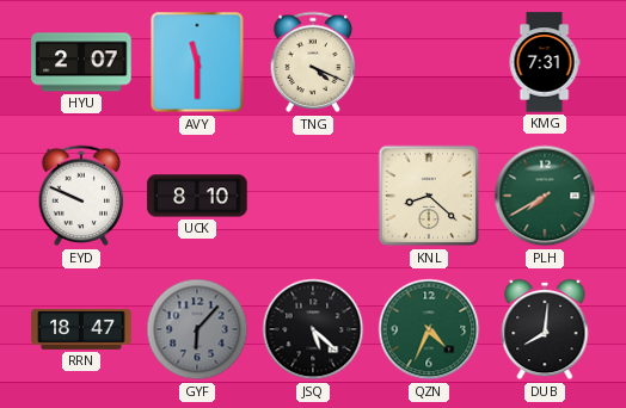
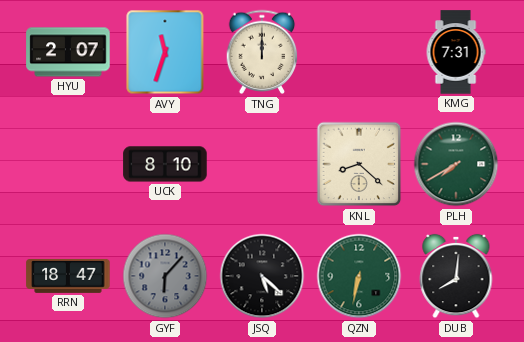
AVY: 11:30 -> 11:33
TNG: 4:19 -> 12:00
EYD: 9:49 -> none
QZN: 4:34 -> 6:32
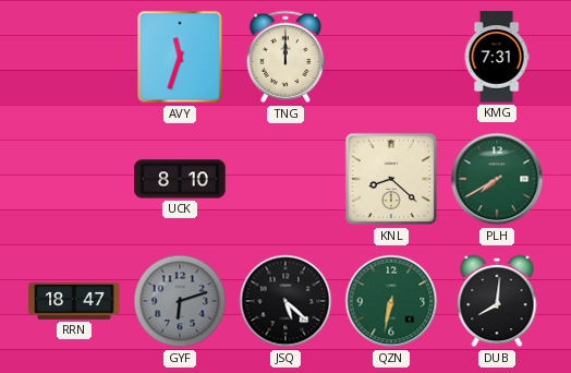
HYU: 2:07 -> none
GYF: 6:07 -> 6:12
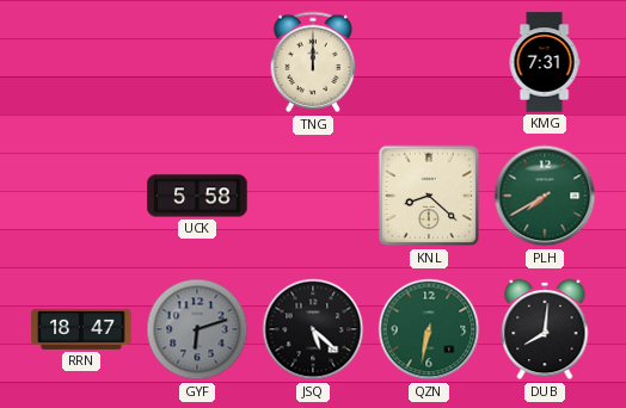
AVY: 11:33 -> none
UCK: 8:10 -> 5:58
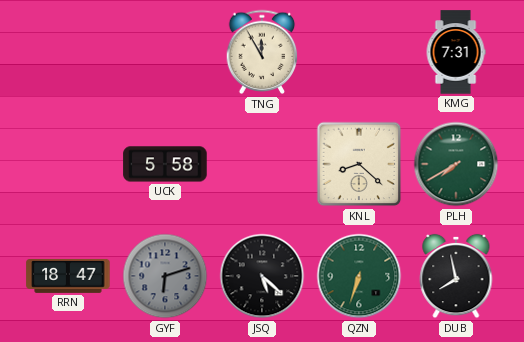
TNG: 12:00 -> 11:55
QZN: 6:32 -> 6:33
DUB: 8:01 -> 7:58
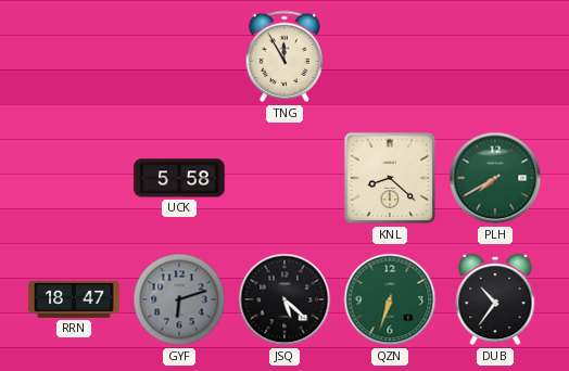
KMG: 7:31 -> none
DUB: 7:58 -> 10:36
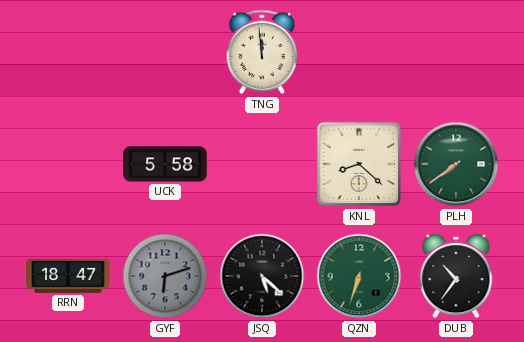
TNG: 11:55 -> 11:59
PLH: 7:40 -> 7:39
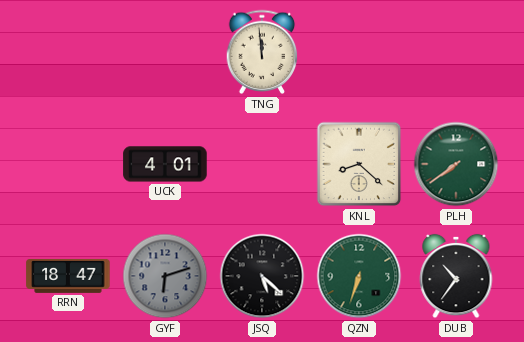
UCK: 5:58 -> 4:01
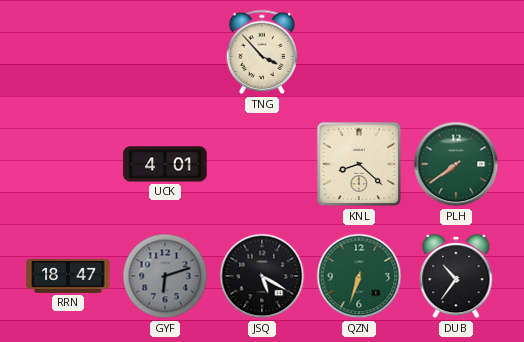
TNG: 11:59 -> 3:53
JSQ: 5:22 -> 5:20
